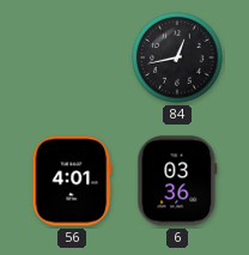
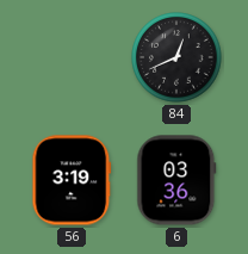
84: 12:43 -> 12:41
56: 4:01 -> 3:19
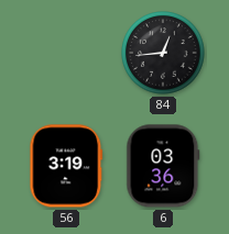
84: 12:41 -> 12:44
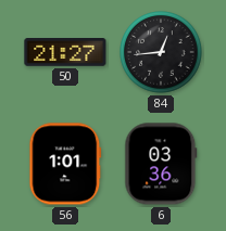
50: none -> 21:27
56: 3:19 -> 1:01
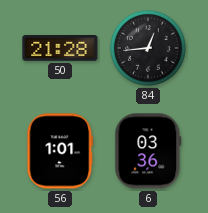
50: 21:27 -> 21:28
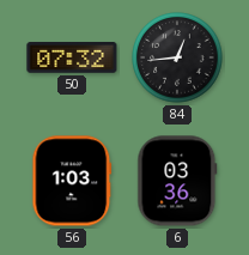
50: 21:28 -> 07:32
56: 1:01 -> 1:03
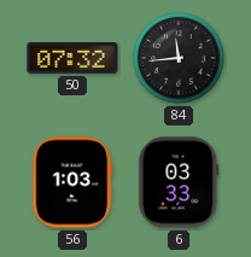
84: 12:44 -> 11:44
6: 03:36 -> 03:33
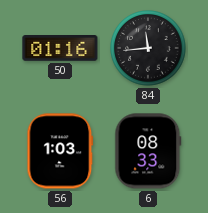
50: 07:32 -> 01:16
6: 03:33 -> 08:33
